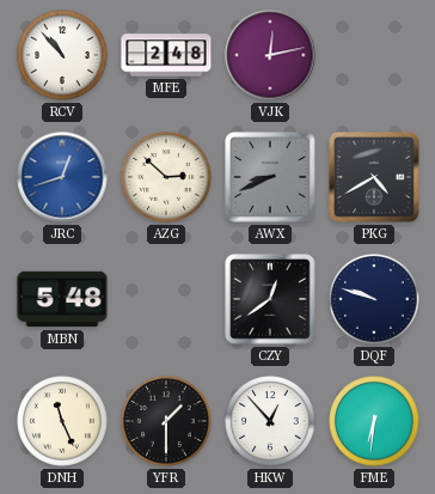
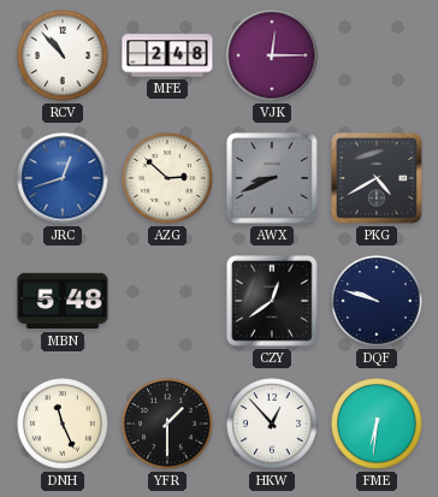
VJK: 12:13 -> 12:15
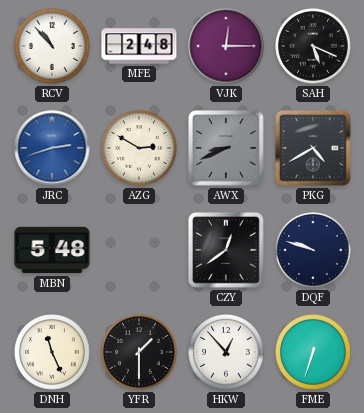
SAH: none -> 5:19
JRC: 12:42 -> 2:42
AZG: 2:52 -> 2:50
FME: 6:31 -> 6:33
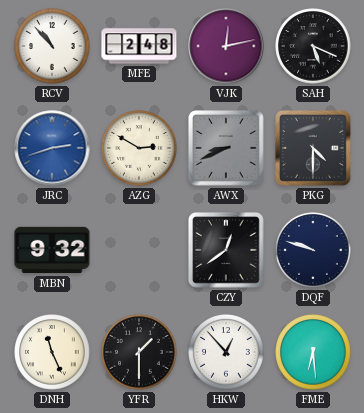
VJK: 12:15 -> 12:13
PKG: 4:40 -> 4:30
MBN: 5:48 -> 9:32
FME: 6:33 -> 6:29
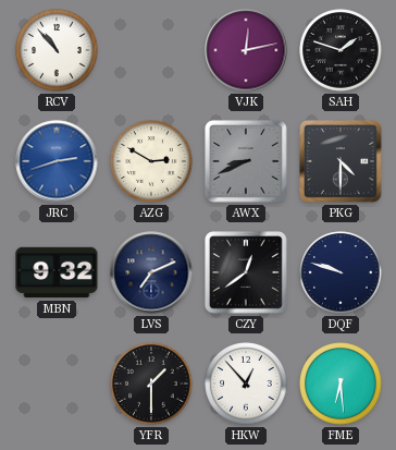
MFE: 2:48 -> none
SAH: 5:19 -> 1:48
LVS: none -> 7:11
DNH: 11:26 -> none
